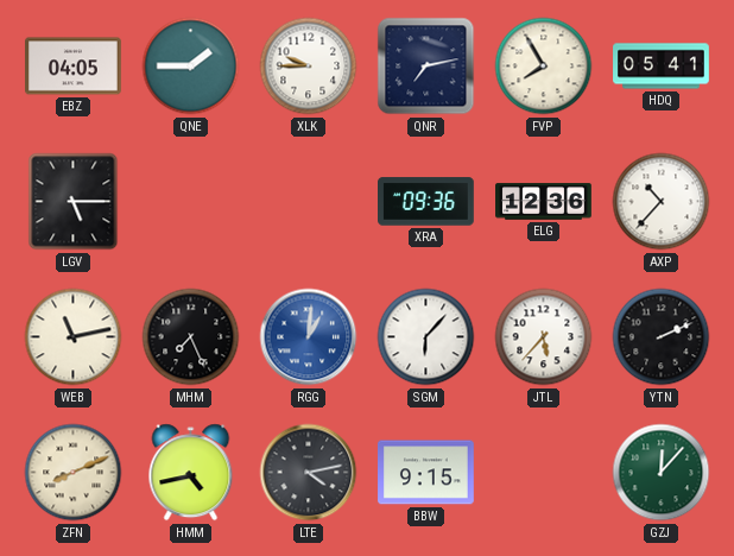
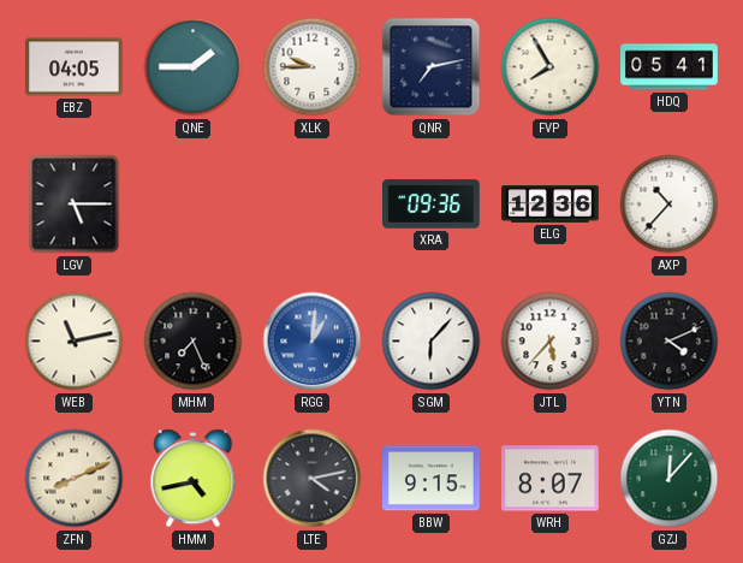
YTN: 2:11 -> 4:11
WRH: none -> 8:07
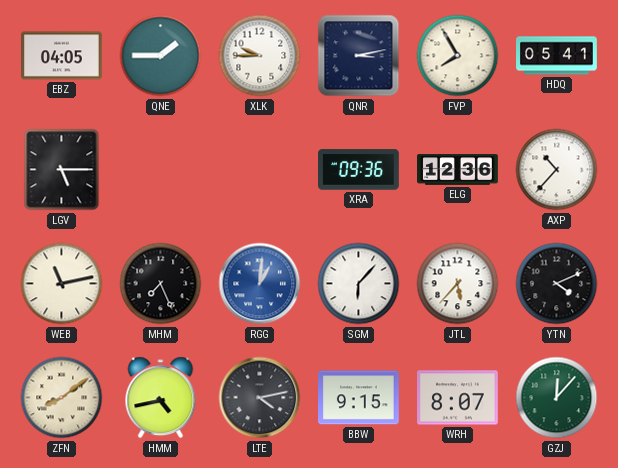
QNR: 7:13 -> 3:13
ZFN: 8:11 -> 8:09
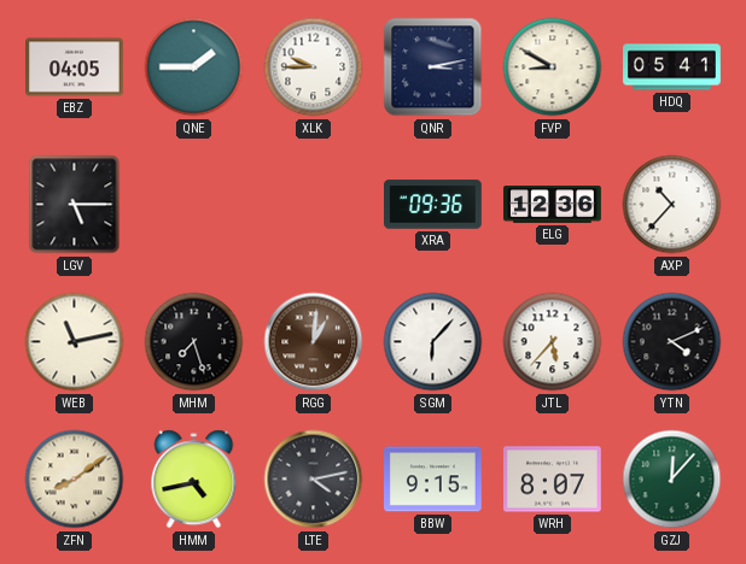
FVP: 7:55 -> 8:50
MHM: 7:26 -> 7:27
RGG dial: blue -> brown
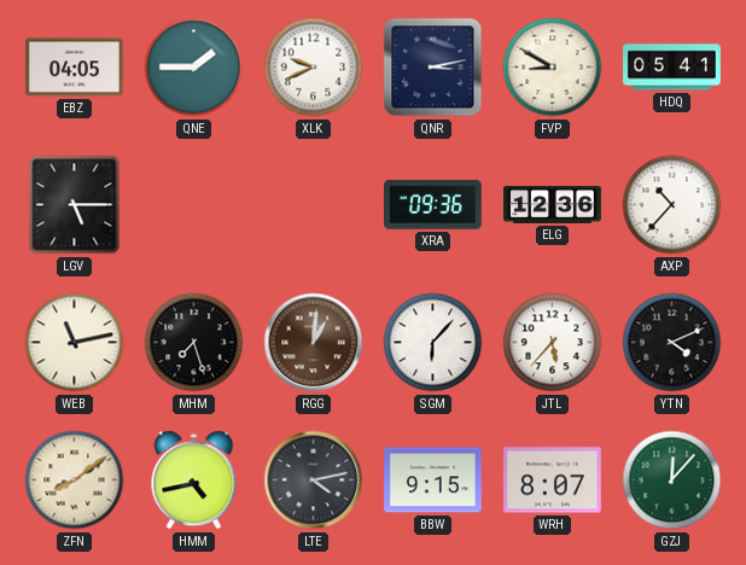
XLK: 9:45 -> 9:41
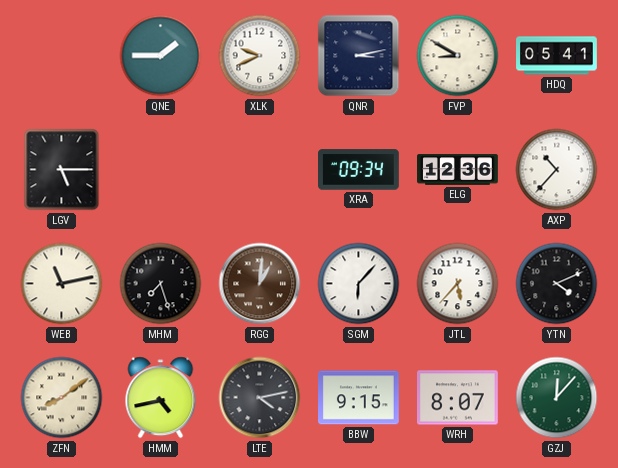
EBZ: 04:05 -> none
XRA: 09:36 -> 09:34
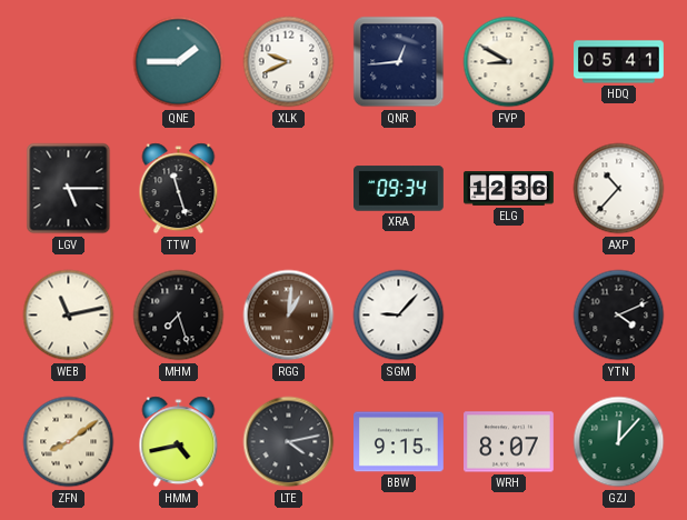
QNR: 3:13 -> 12:44
TTW: none -> 11:27
SGM: 6:07 -> 9:07
JTL: 5:37 -> none
